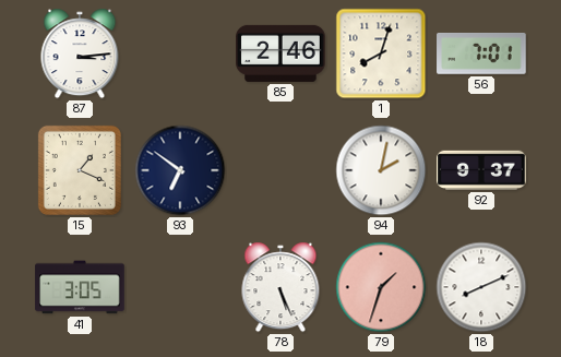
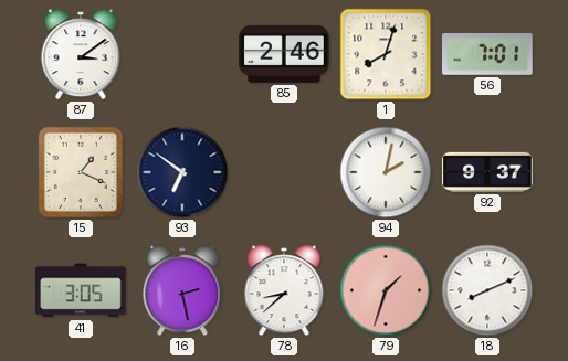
87: 3:14 -> 3:09
16: none -> 2:28
78: 5:26 -> 8:38
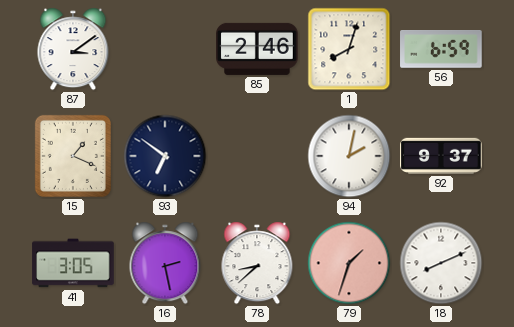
56: 7:01 -> 6:59
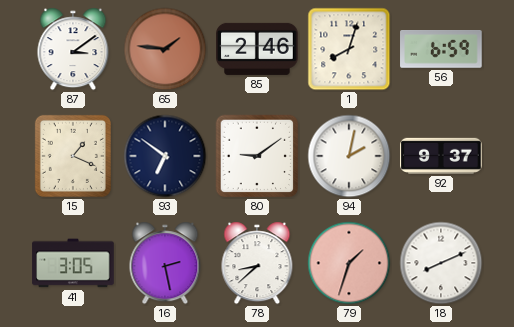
65: none -> 1:46
80: none -> 9:09
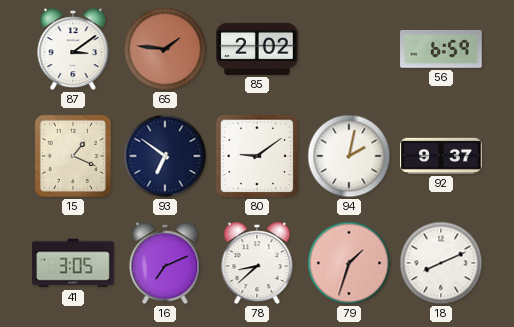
85: 2:46 -> 2:02
1: 8:03 -> none
16: 2:28 -> 7:11
